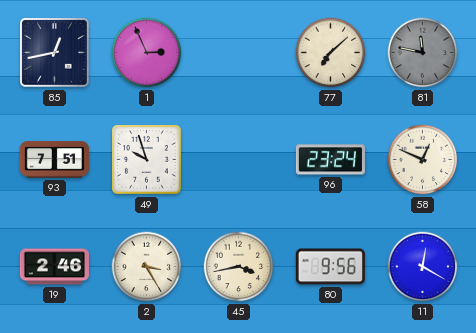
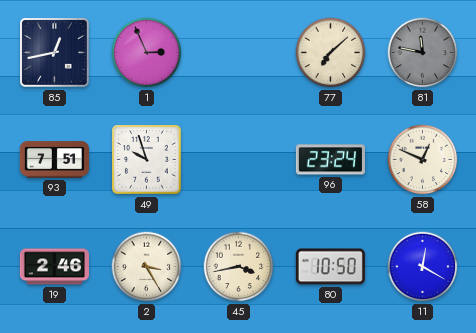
80: 9:56 -> 10:50
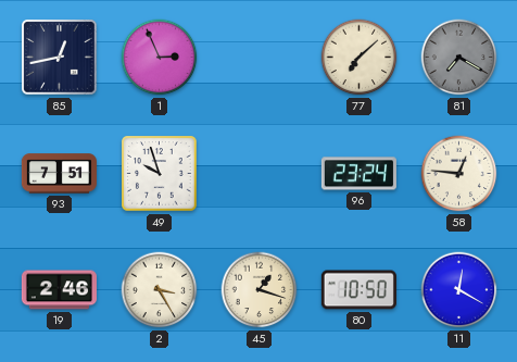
81: 11:47 -> 7:20
58: 12:49 -> 12:46
45: 3:43 -> 1:18
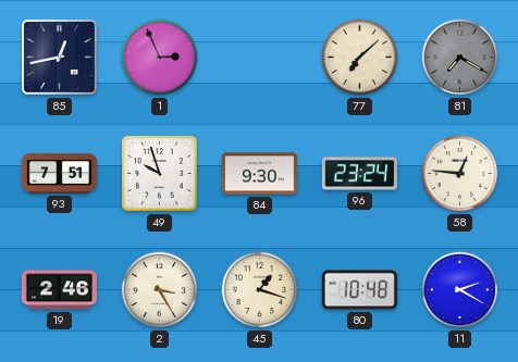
84: none -> 9:30
80: 10:50 -> 10:48
11: 12:20 -> 2:20
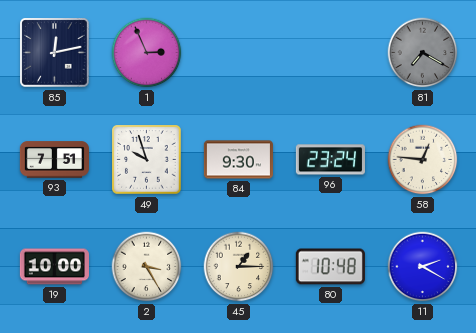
85: 12:43 -> 12:13
77: 7:08 -> none
19: 2:46 -> 10:00
45: 1:18 -> 1:15
